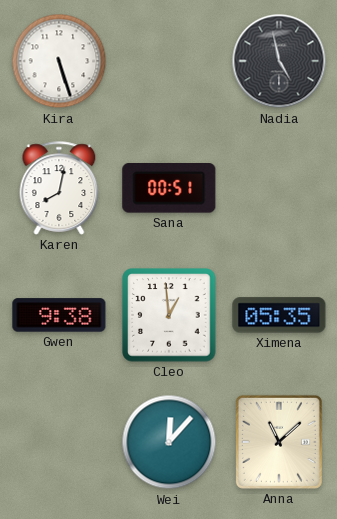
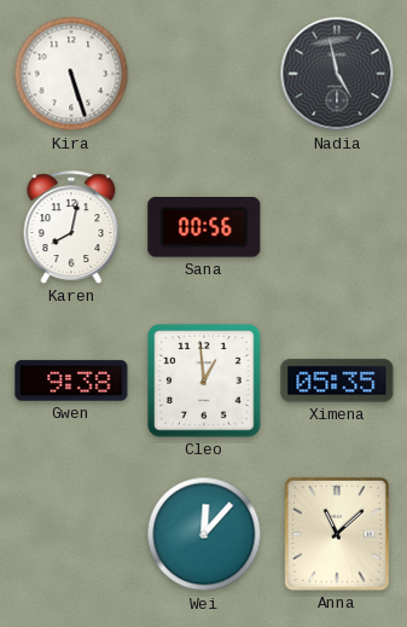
Sana: 00:51 -> 00:56
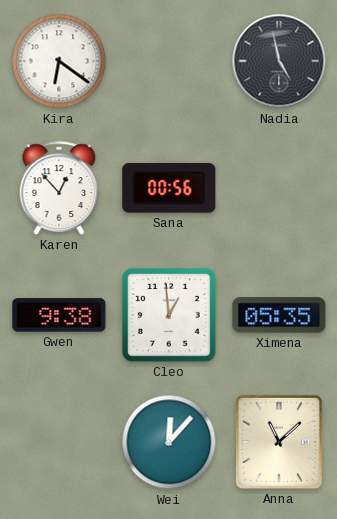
Kira: 5:27 -> 6:21
Karen: 8:02 -> 12:53
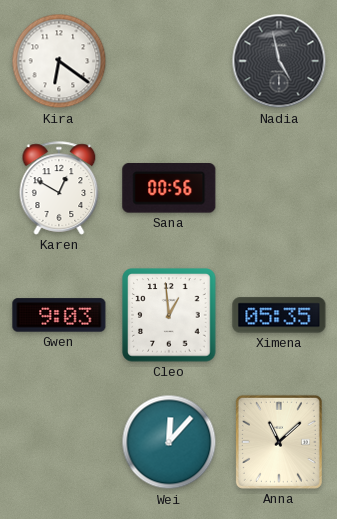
Karen: 12:53 -> 12:50
Gwen: 9:38 -> 9:03
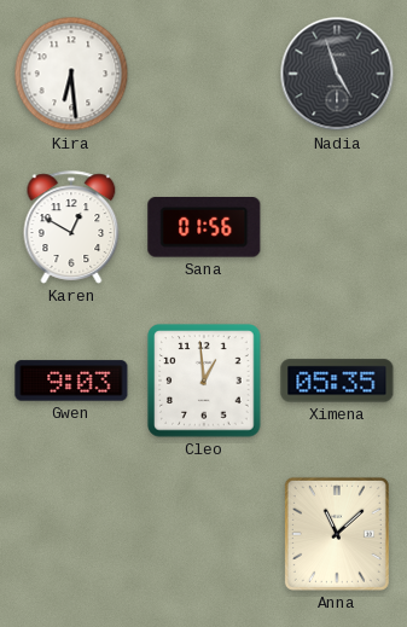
Kira: 6:21 -> 6:29
Nadia: 4:58 -> 4:57
Sana: 00:56 -> 01:56
Wei: 12:07 -> none
